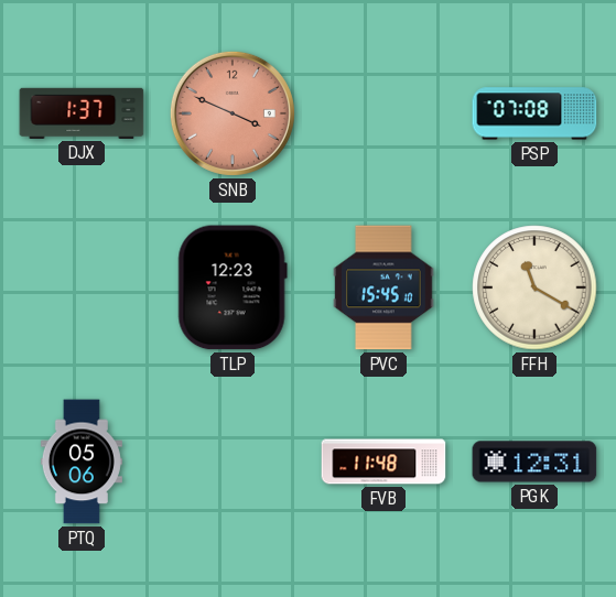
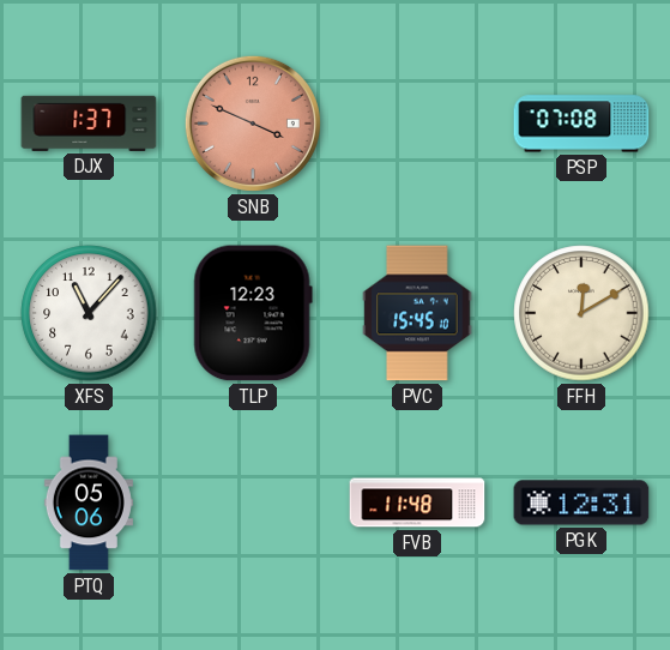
XFS: none -> 11:07
FFH: 11:20 -> 12:10
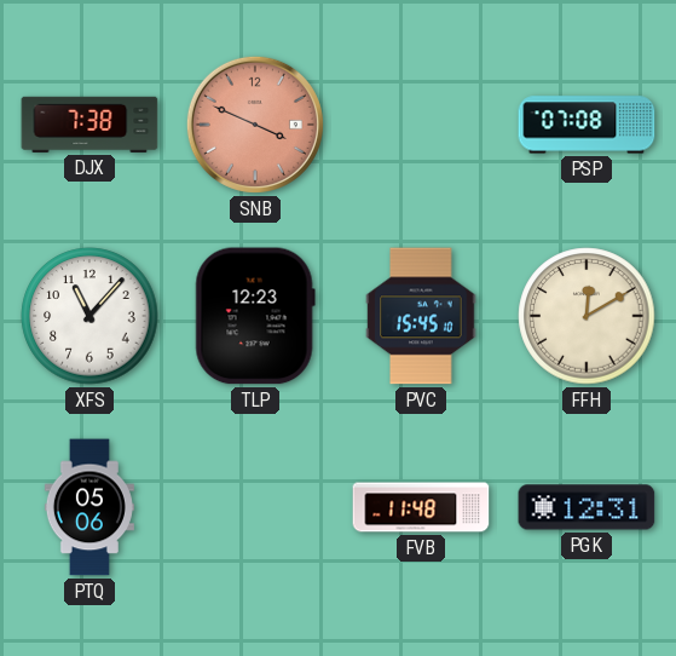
DJX: 1:37 -> 7:38
